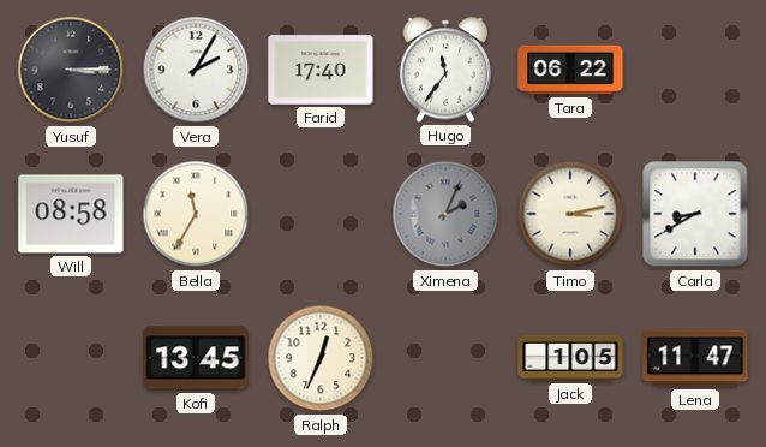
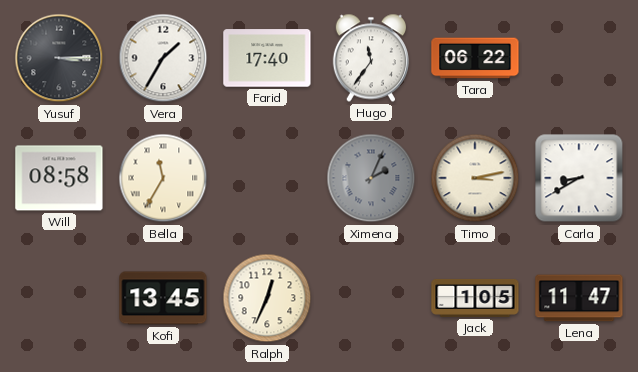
Vera: 2:05 -> 1:35
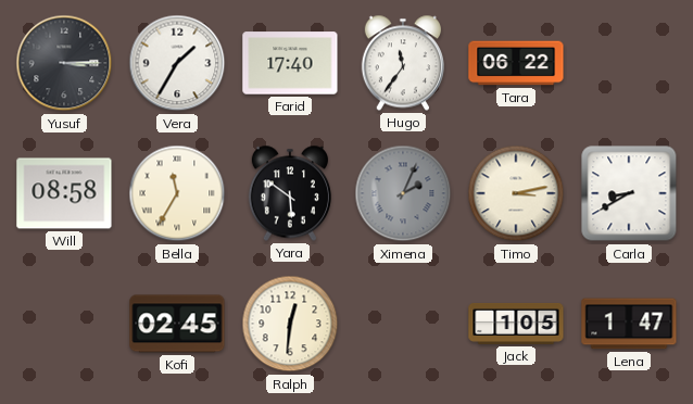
Yara: none -> 5:51
Kofi: 13:45 -> 02:45
Ralph: 12:34 -> 12:31
Lena: 11:47 -> 1:47
